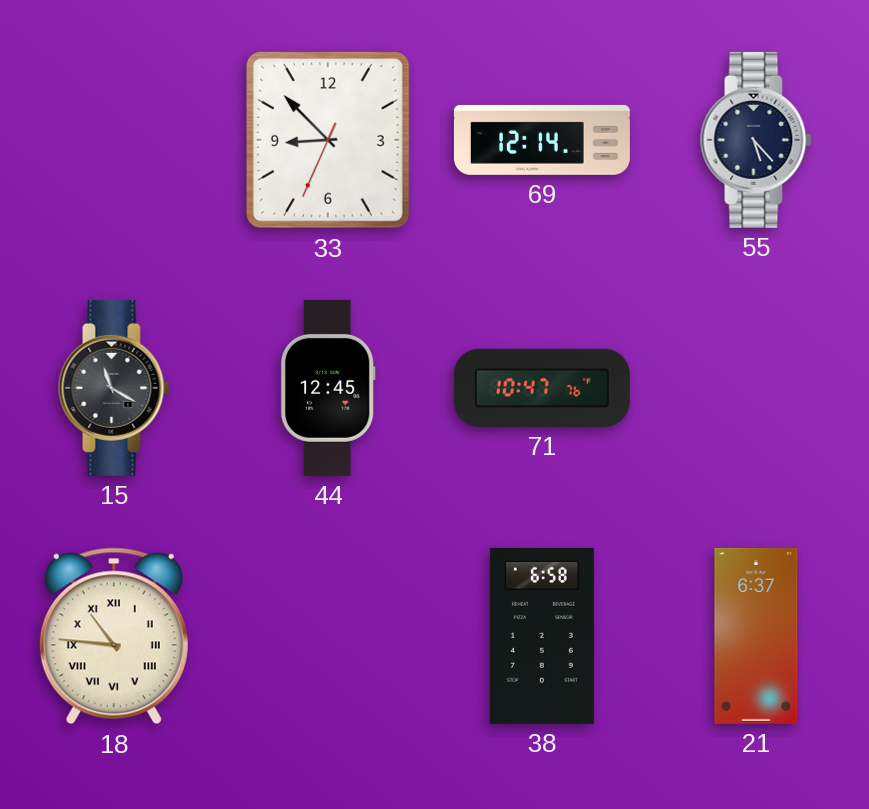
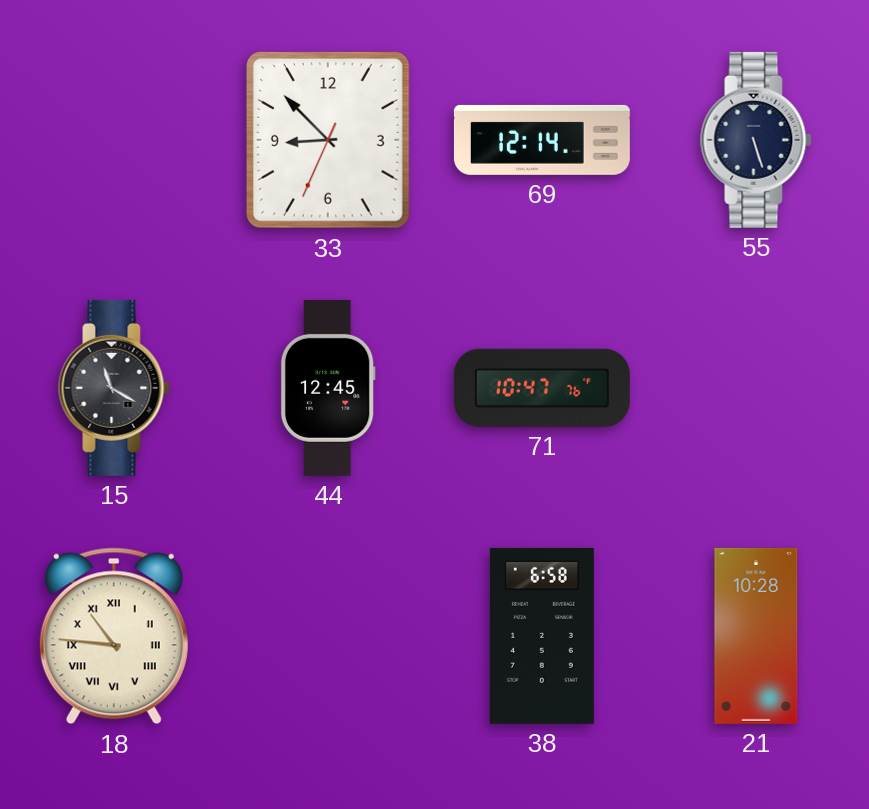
55: 5:23 -> 5:27
21: 6:37 -> 10:28
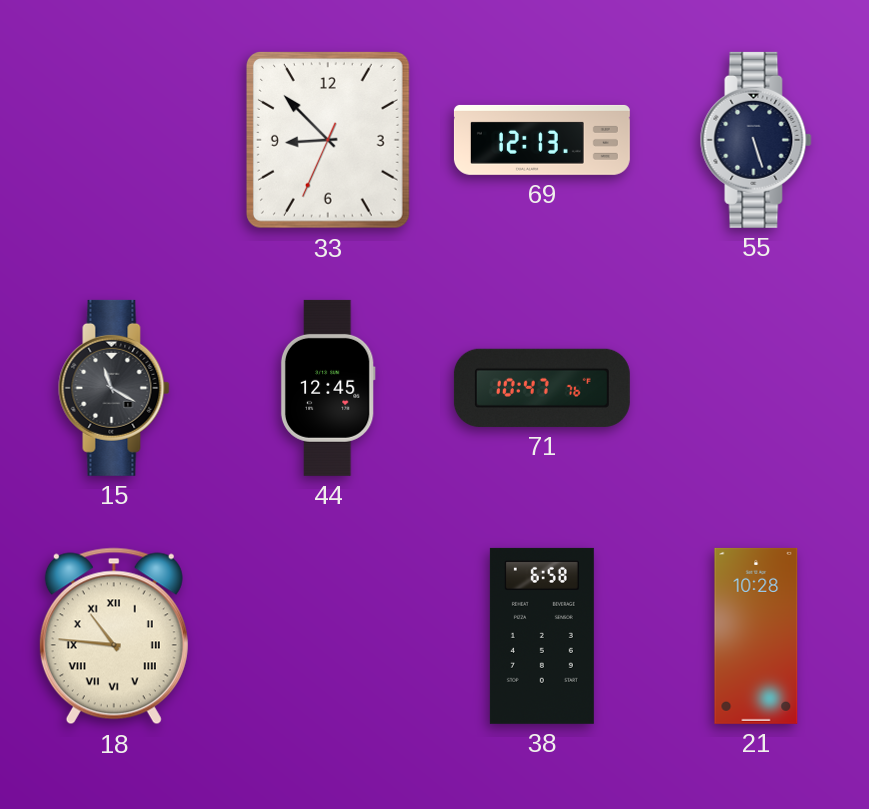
69: 12:14 -> 12:13
